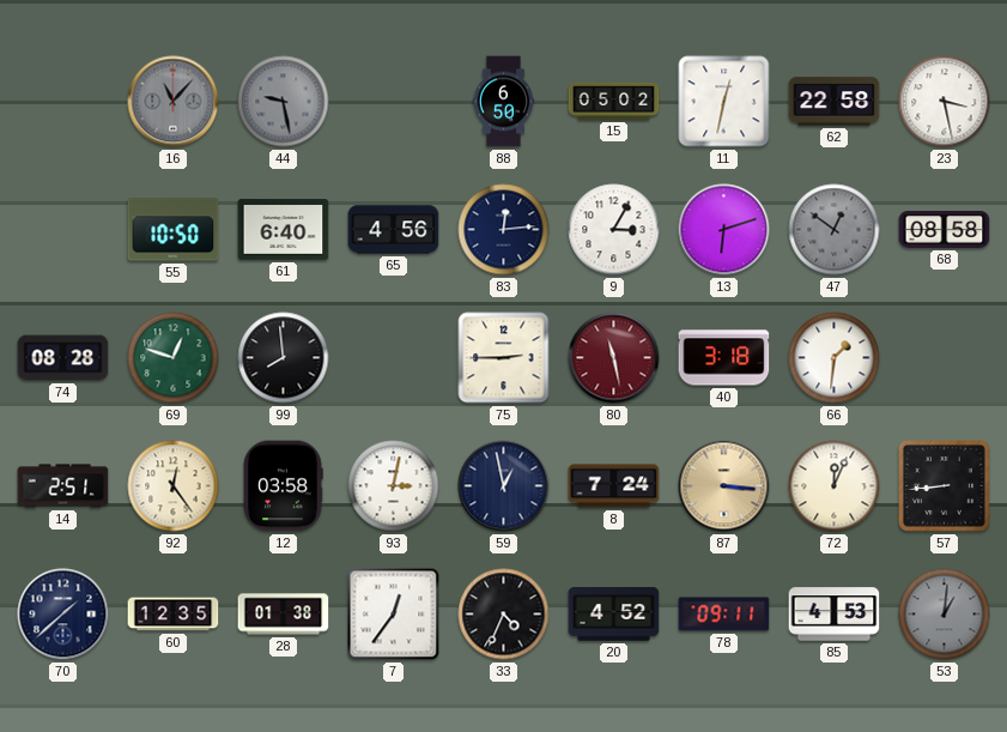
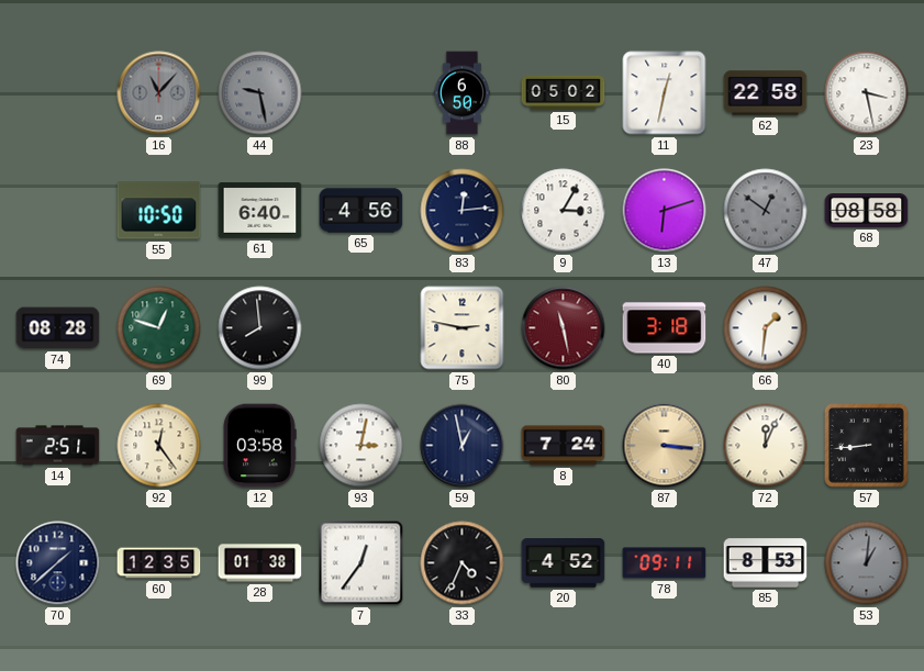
75: 2:45 -> 2:47
85: 4:53 -> 8:53
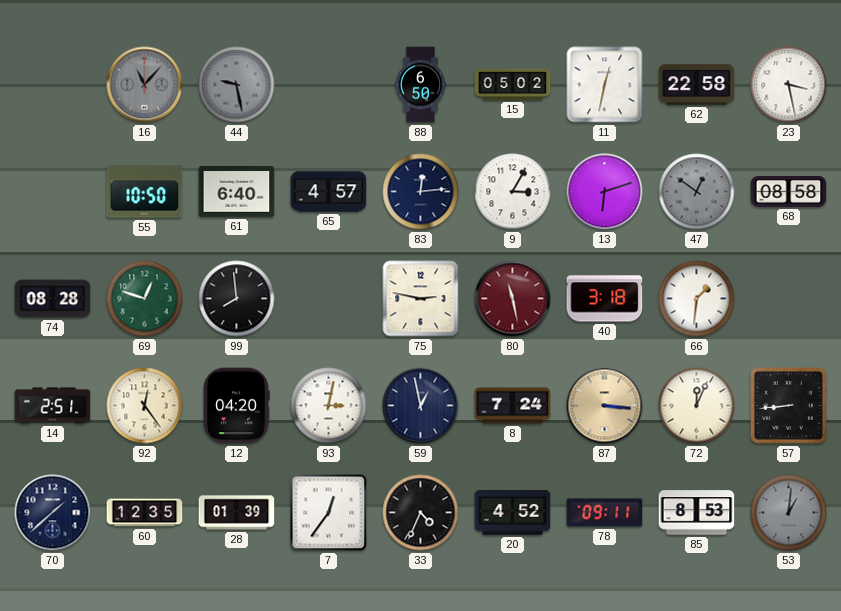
65: 4:56 -> 4:57
12: 03:58 -> 04:20
28: 01:38 -> 01:39
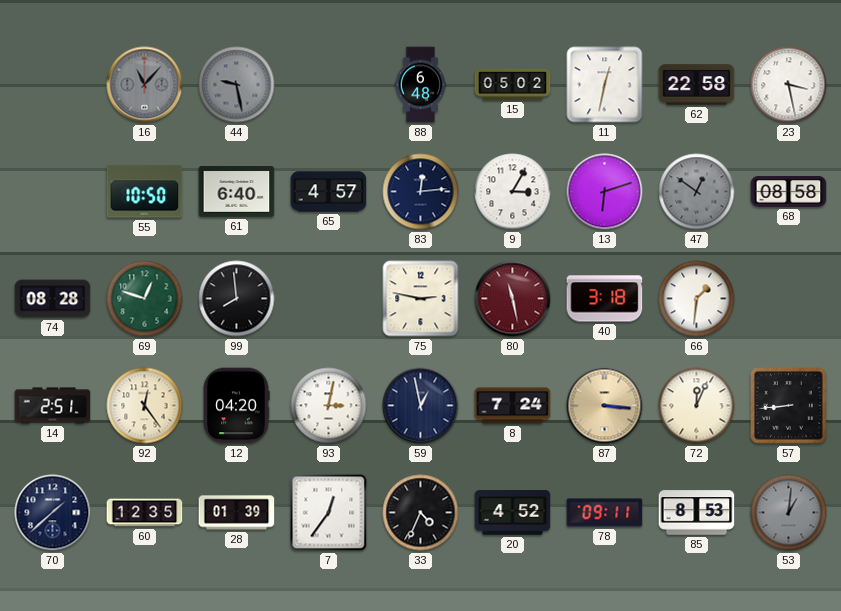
88: 6:50 -> 6:48
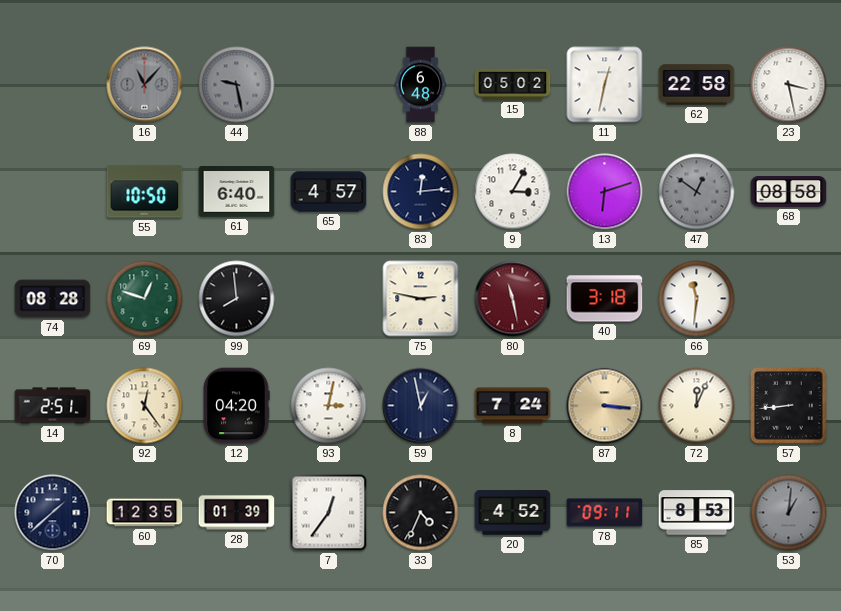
66: 1:31 -> 11:31
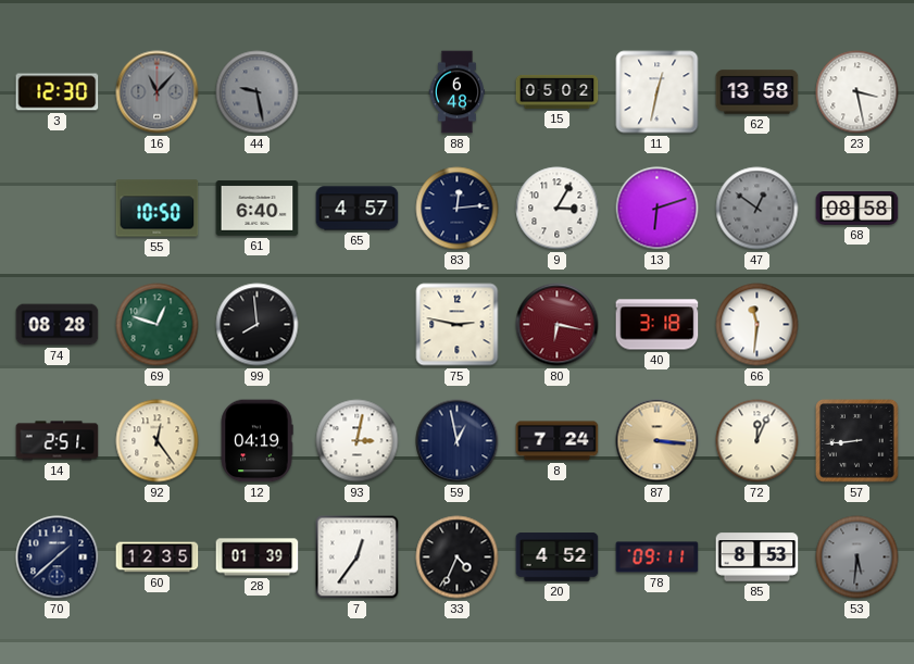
3: none -> 12:30
62: 22:58 -> 13:58
80: 11:28 -> 6:17
12: 04:20 -> 04:19
53: 1:01 -> 5:31
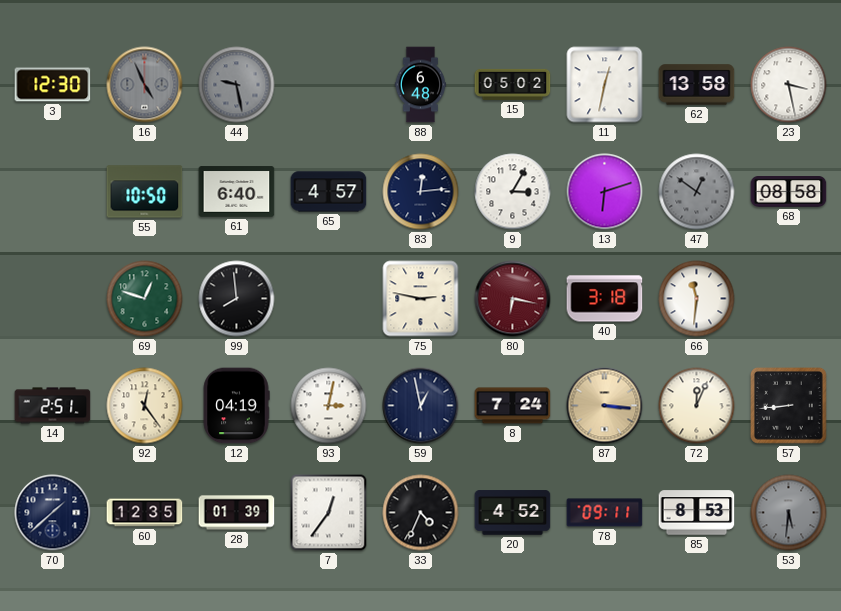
16: 11:07 -> 4:56
74: 08:28 -> none
